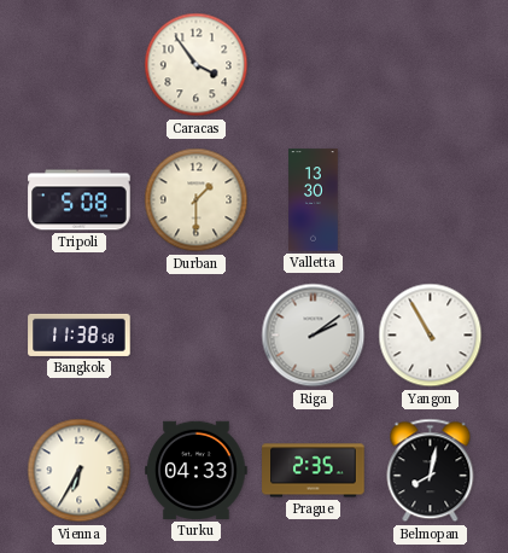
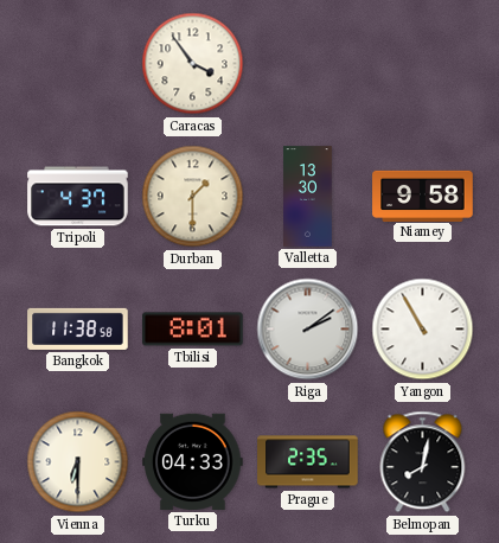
Tripoli: 5:08 -> 4:37
Niamey: none -> 9:58
Tbilisi: none -> 8:01
Vienna: 6:35 -> 6:30
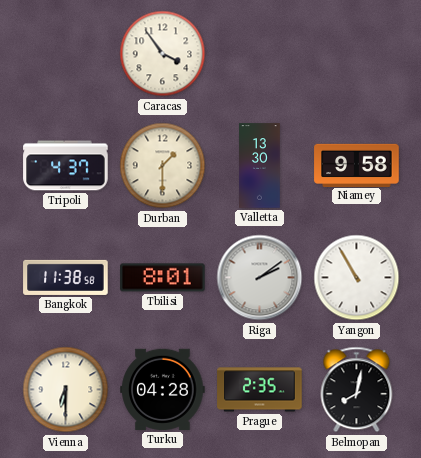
Turku: 04:33 -> 04:28
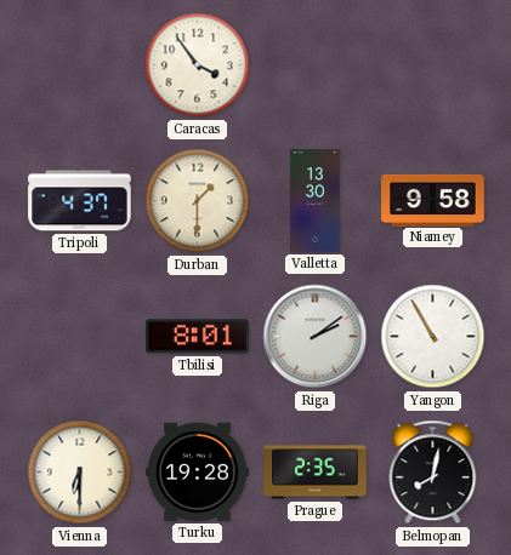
Bangkok: 11:38 -> none
Turku: 04:28 -> 19:28
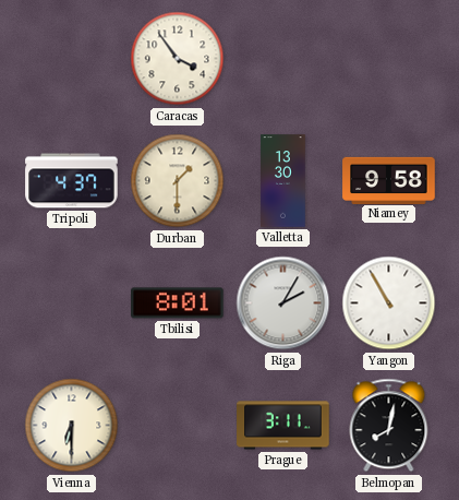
Riga: 2:09 -> 2:05
Turku: 19:28 -> none
Prague: 2:35 -> 3:11
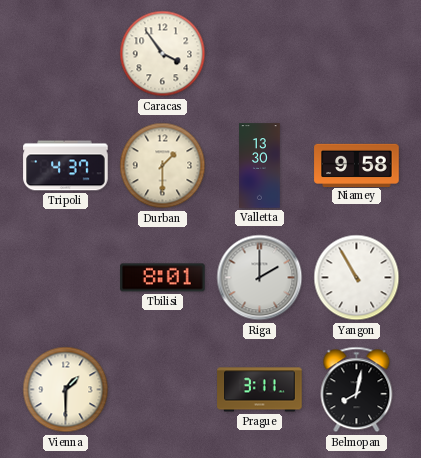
Riga: 2:05 -> 2:00
Vienna: 6:30 -> 1:30
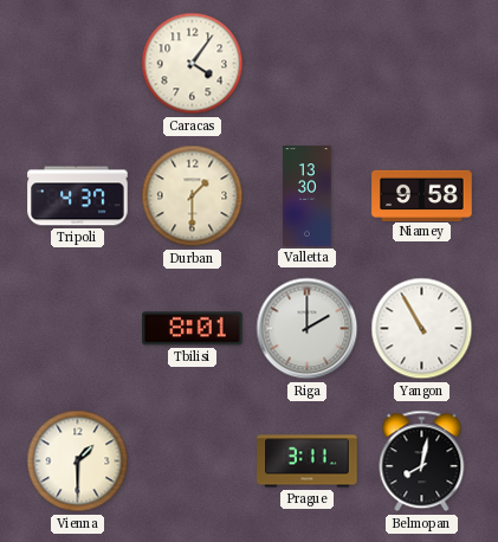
Caracas: 3:54 -> 4:06
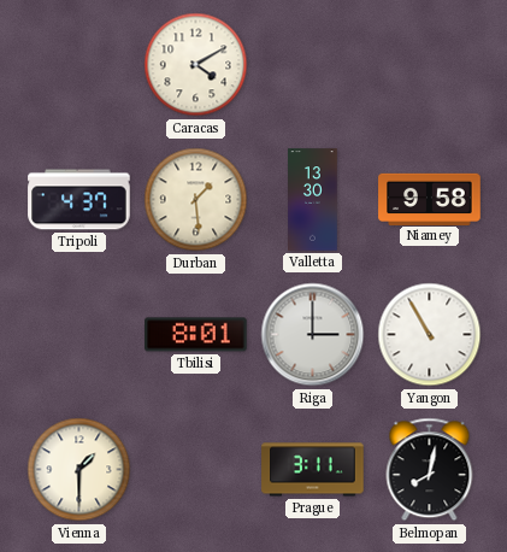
Caracas: 4:06 -> 4:10
Durban: 1:30 -> 1:29
Riga: 2:00 -> 3:00
